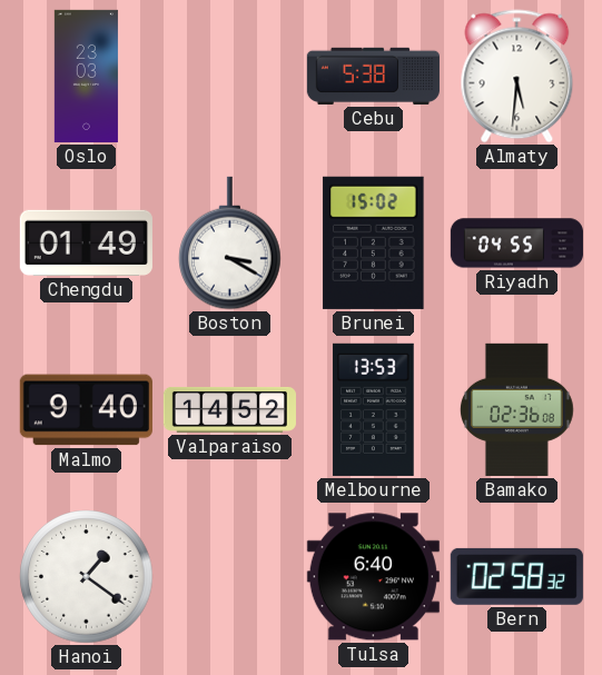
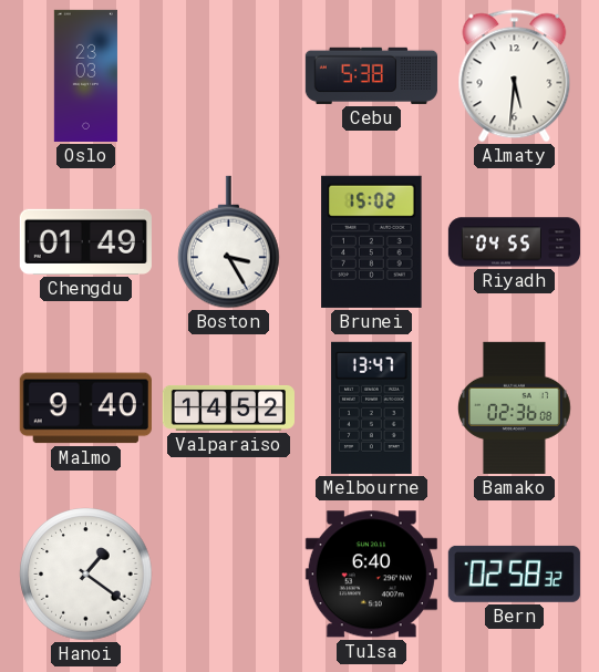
Boston: 3:20 -> 3:25
Melbourne: 13:53 -> 13:47
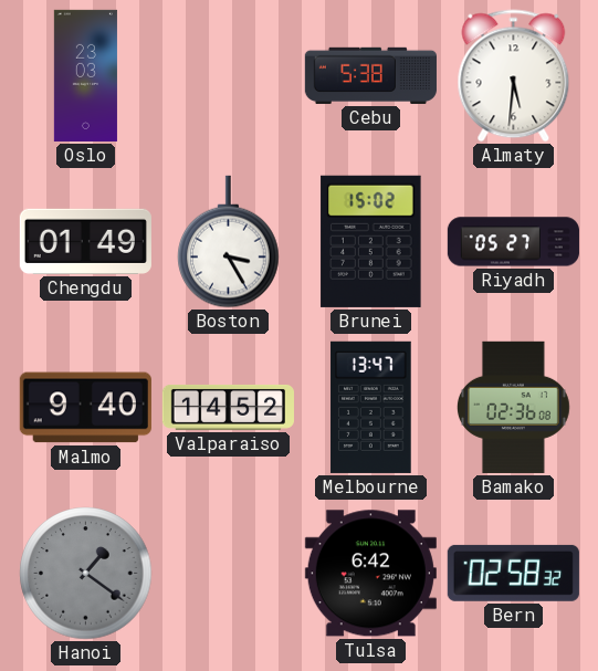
Riyadh: 04:55 -> 05:27
Hanoi dial: white -> grey
Tulsa: 6:40 -> 6:42
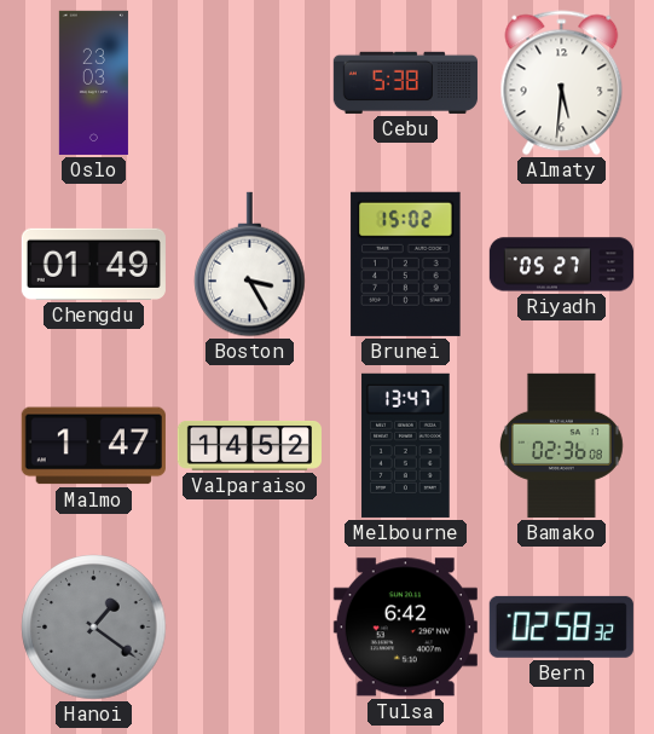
Malmo: 9:40 -> 1:47
